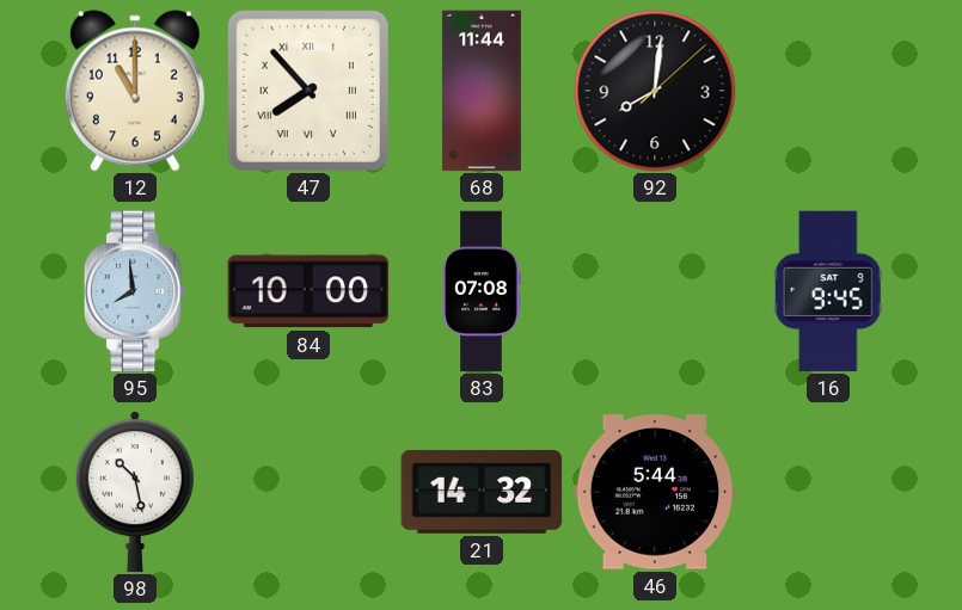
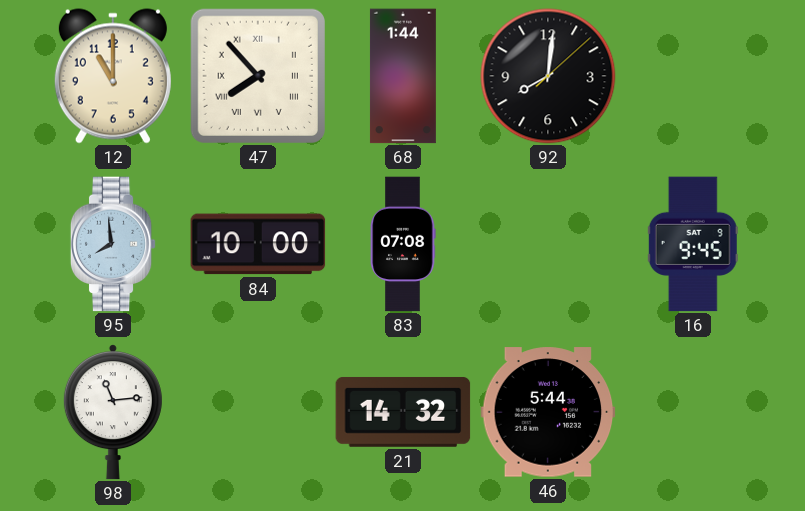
68: 11:44 -> 1:44
98: 10:28 -> 11:14
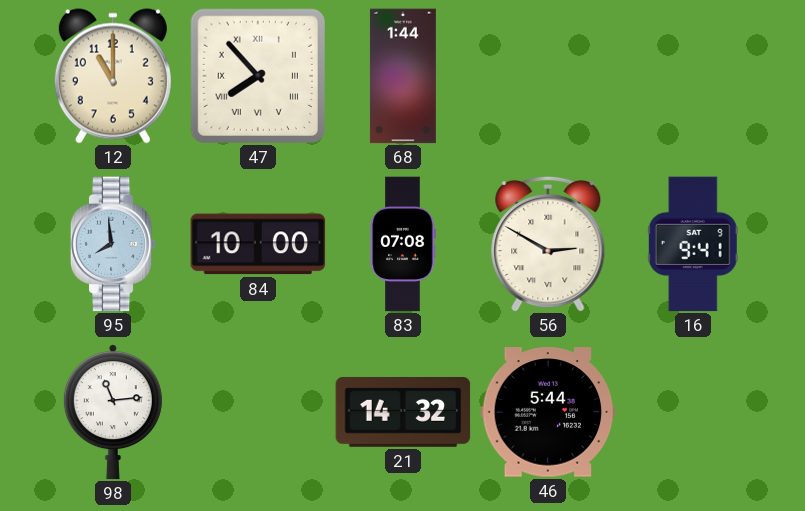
92: 8:01 -> none
56: none -> 2:50
16: 9:45 -> 9:41
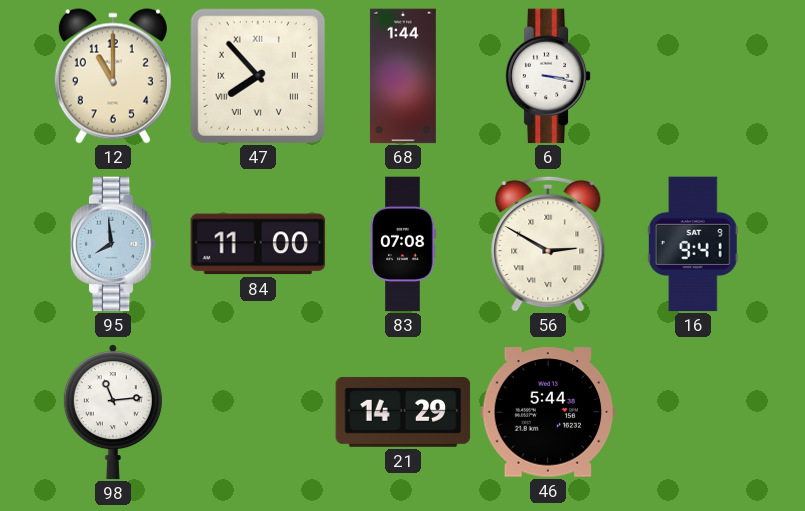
6: none -> 3:17
84: 10:00 -> 11:00
21: 14:32 -> 14:29
